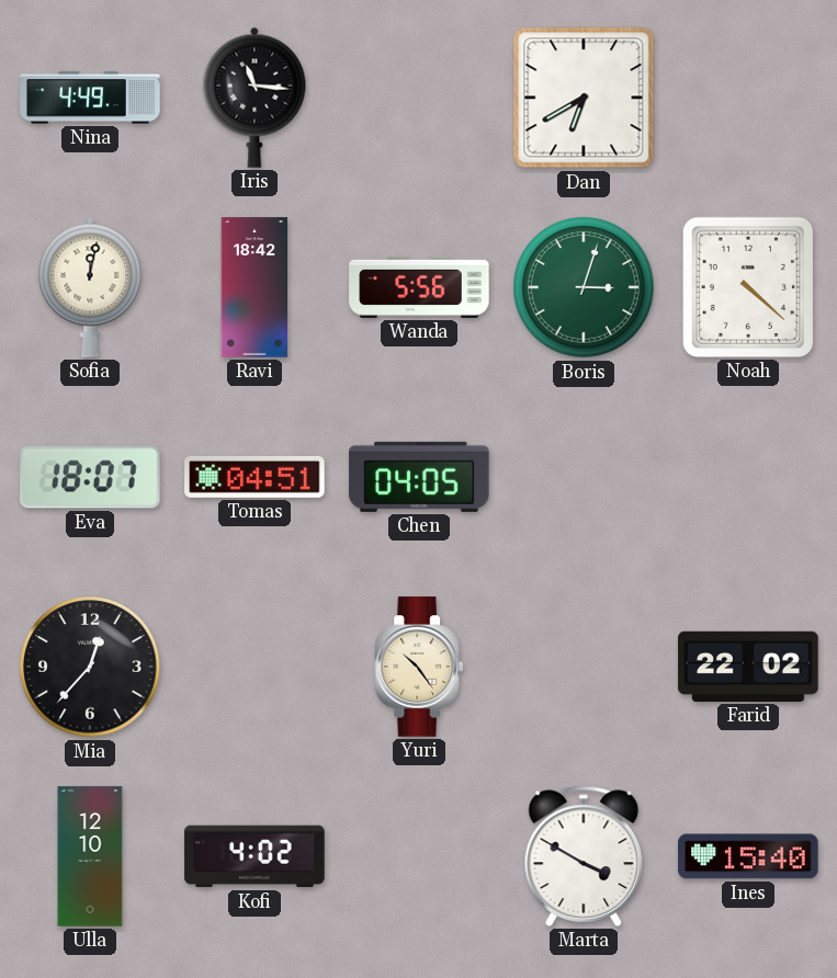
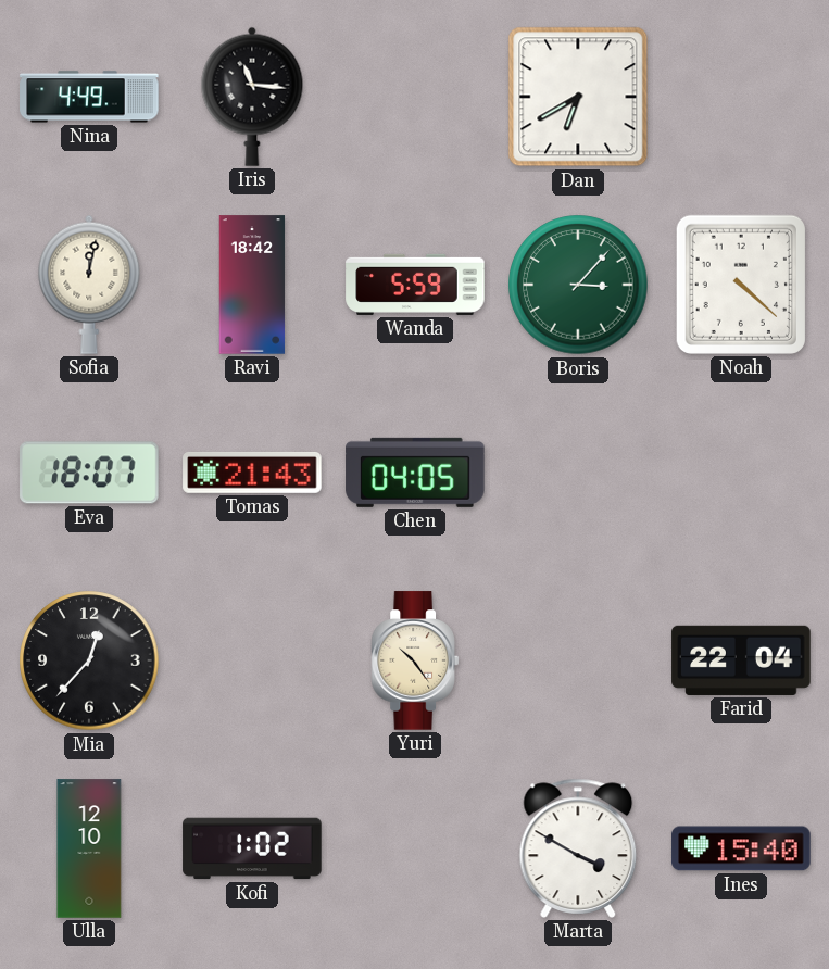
Wanda: 5:56 -> 5:59
Boris: 3:03 -> 3:07
Tomas: 04:51 -> 21:43
Farid: 22:02 -> 22:04
Kofi: 4:02 -> 1:02
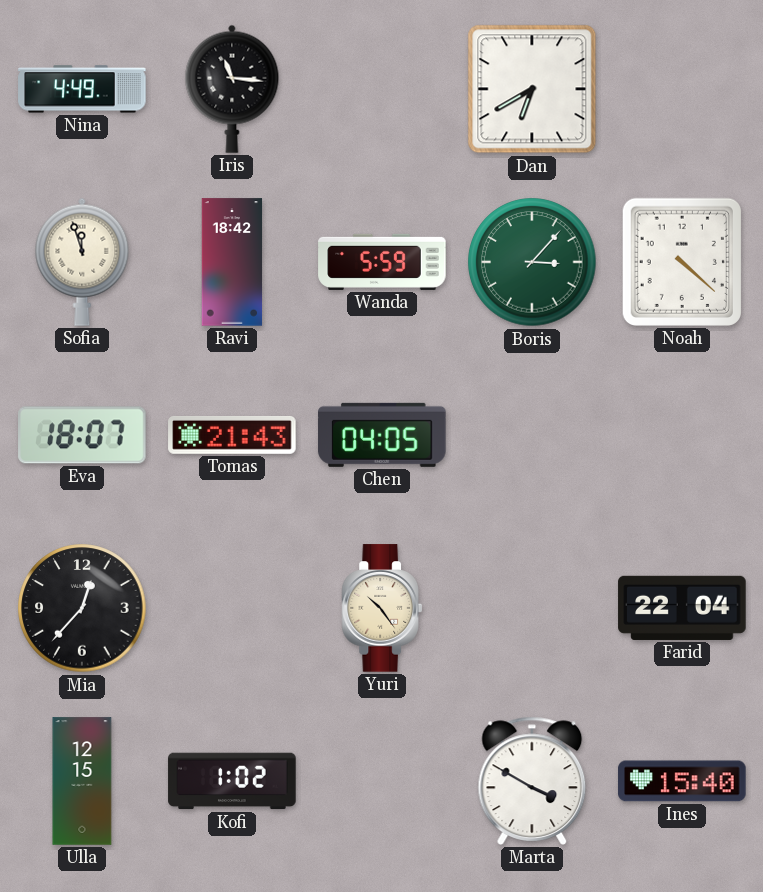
Sofia: 12:02 -> 11:57
Ulla: 12:10 -> 12:15
